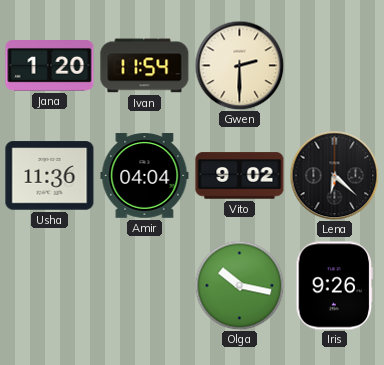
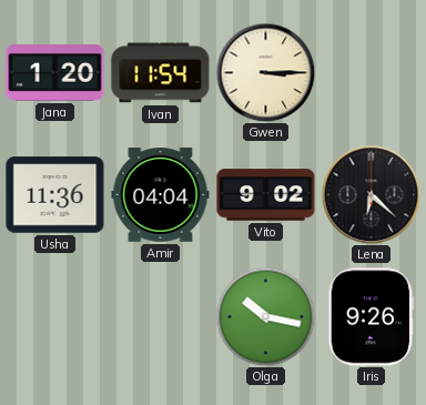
Gwen: 2:30 -> 3:15
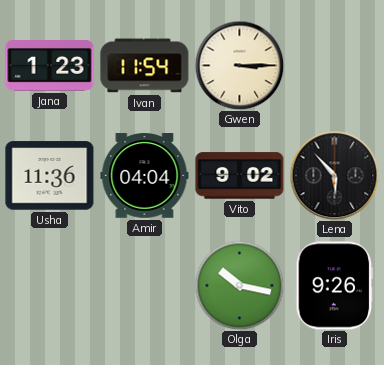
Jana: 1:20 -> 1:23
Lena: 6:22 -> 5:53
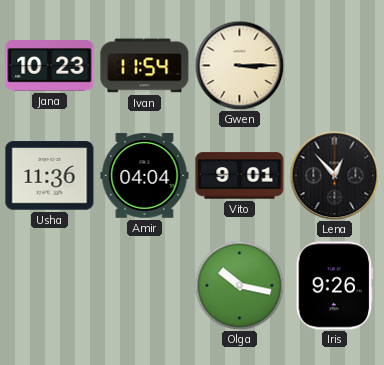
Jana: 1:23 -> 10:23
Vito: 9:02 -> 9:01
Lena: 5:53 -> 12:53
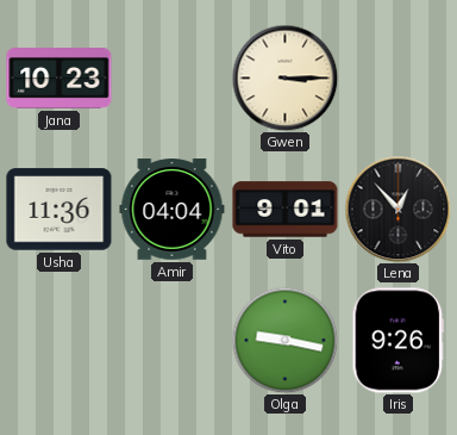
Ivan: 11:54 -> none
Olga: 10:17 -> 9:17
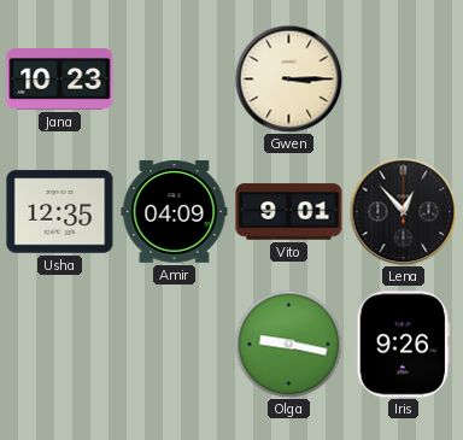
Usha: 11:36 -> 12:35
Amir: 04:04 -> 04:09
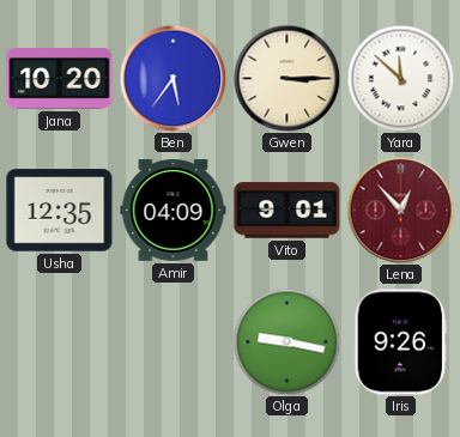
Jana: 10:23 -> 10:20
Ben: none -> 5:36
Yara: none -> 11:52
Lena dial: black -> burgundy
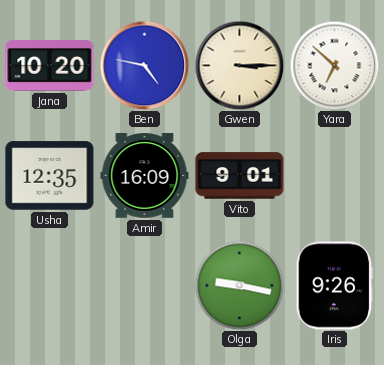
Ben: 5:36 -> 4:47
Yara: 11:52 -> 6:52
Amir: 04:09 -> 16:09
Lena: 12:53 -> none
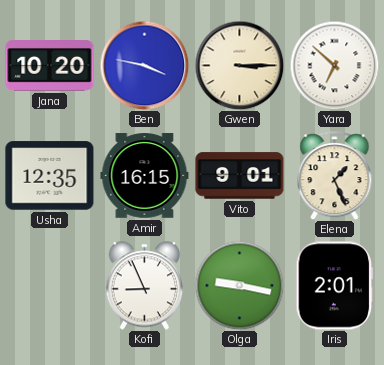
Ben: 4:47 -> 3:47
Amir: 16:09 -> 16:15
Elena: none -> 1:26
Kofi: none -> 8:56
Iris: 9:26 -> 2:01
